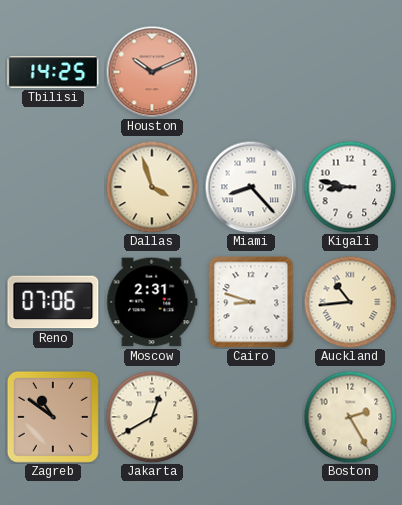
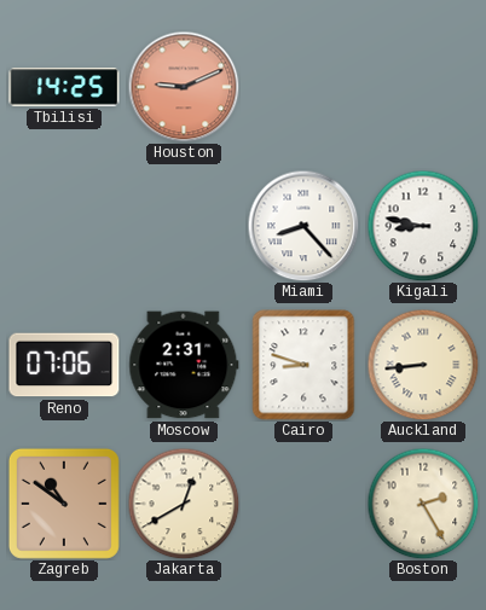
Houston: 10:11 -> 9:11
Dallas: 3:57 -> none
Auckland: 10:44 -> 8:44
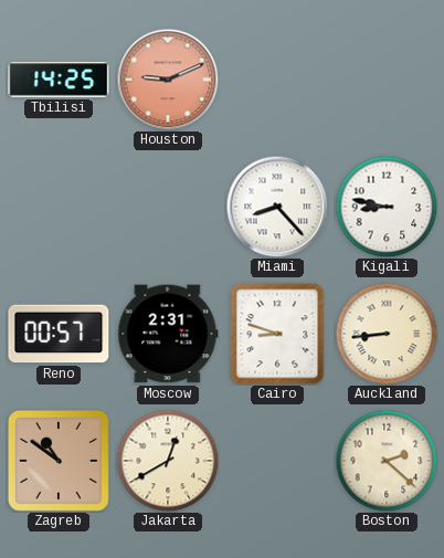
Reno: 07:06 -> 00:57
Boston: 2:25 -> 2:22
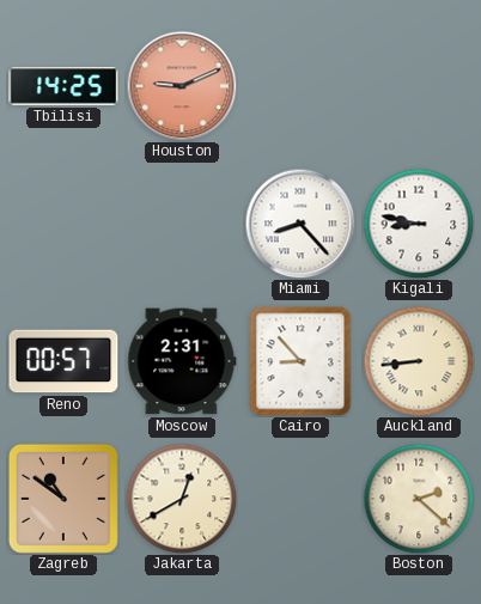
Cairo: 8:48 -> 8:53
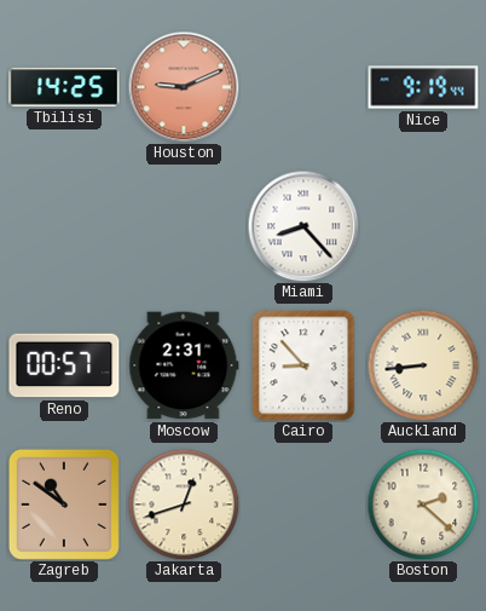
Nice: none -> 9:19
Kigali: 8:47 -> none
Jakarta: 12:40 -> 12:42
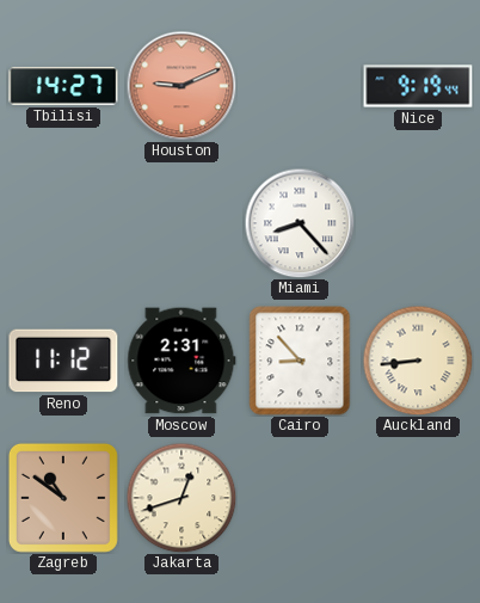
Tbilisi: 14:25 -> 14:27
Reno: 00:57 -> 11:12
Boston: 2:22 -> none
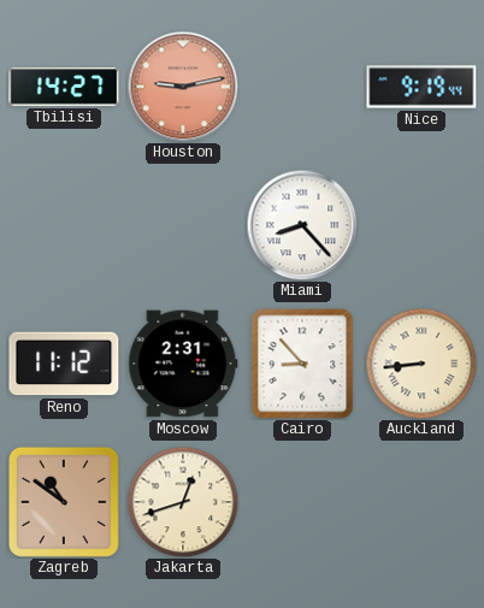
Houston: 9:11 -> 9:13
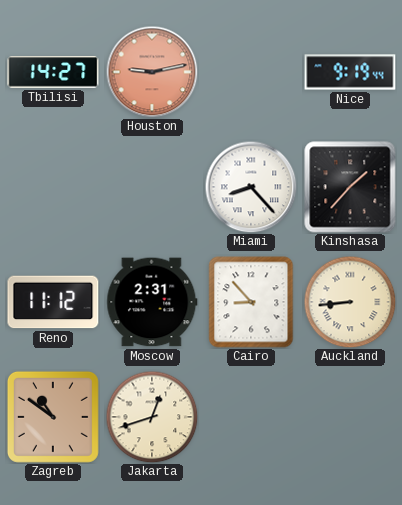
Kinshasa: none -> 1:37
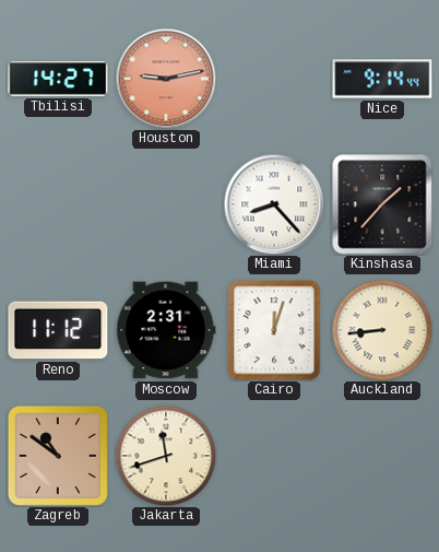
Nice: 9:19 -> 9:14
Cairo: 8:53 -> 12:03
Jakarta: 12:42 -> 11:42
